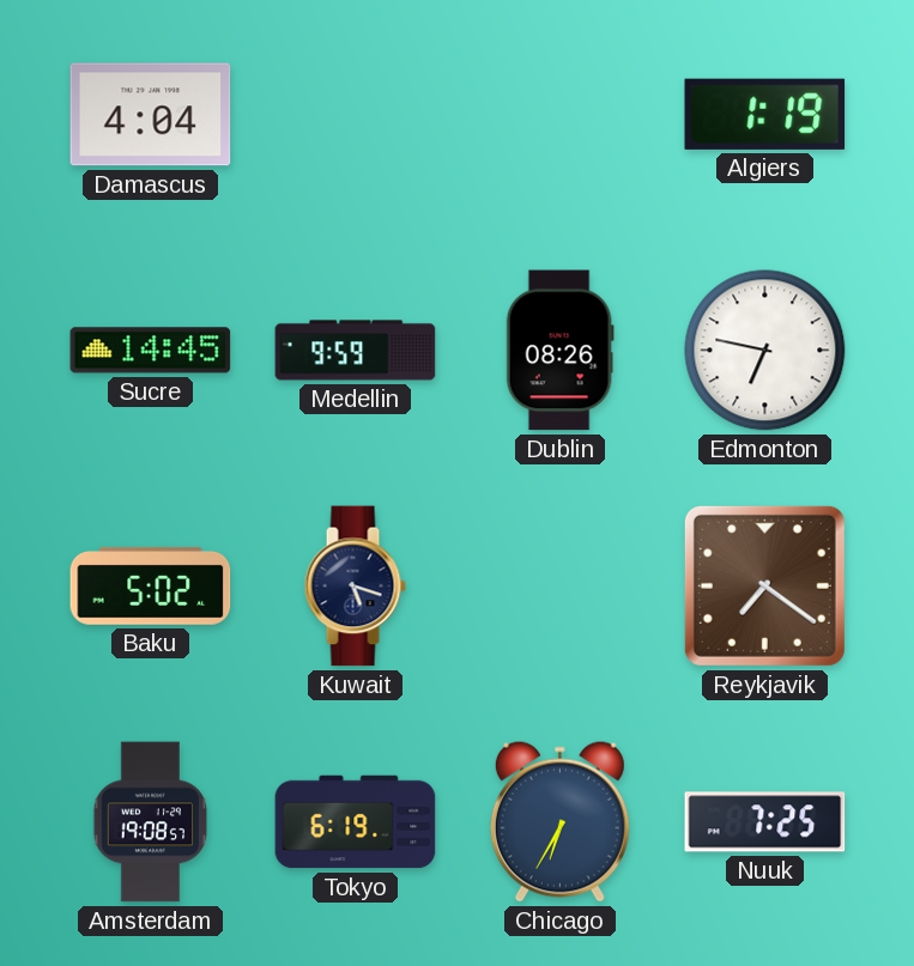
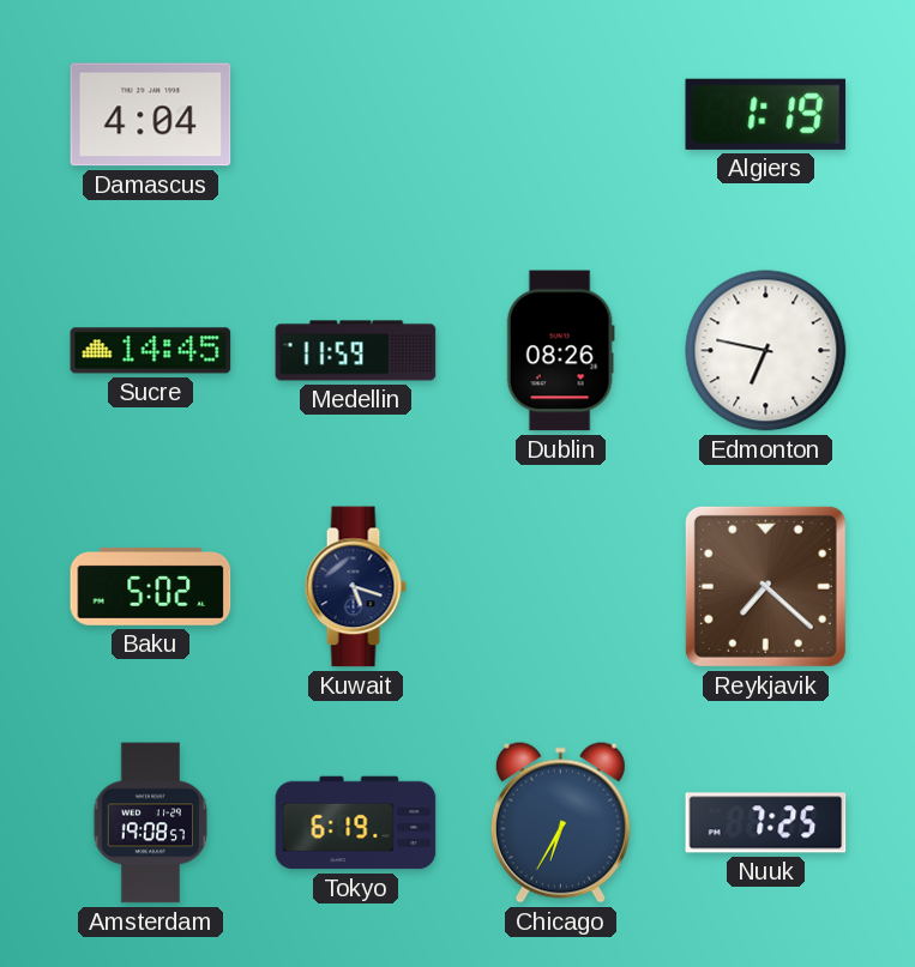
Medellin: 9:59 -> 11:59
Reykjavik: 7:21 -> 7:22
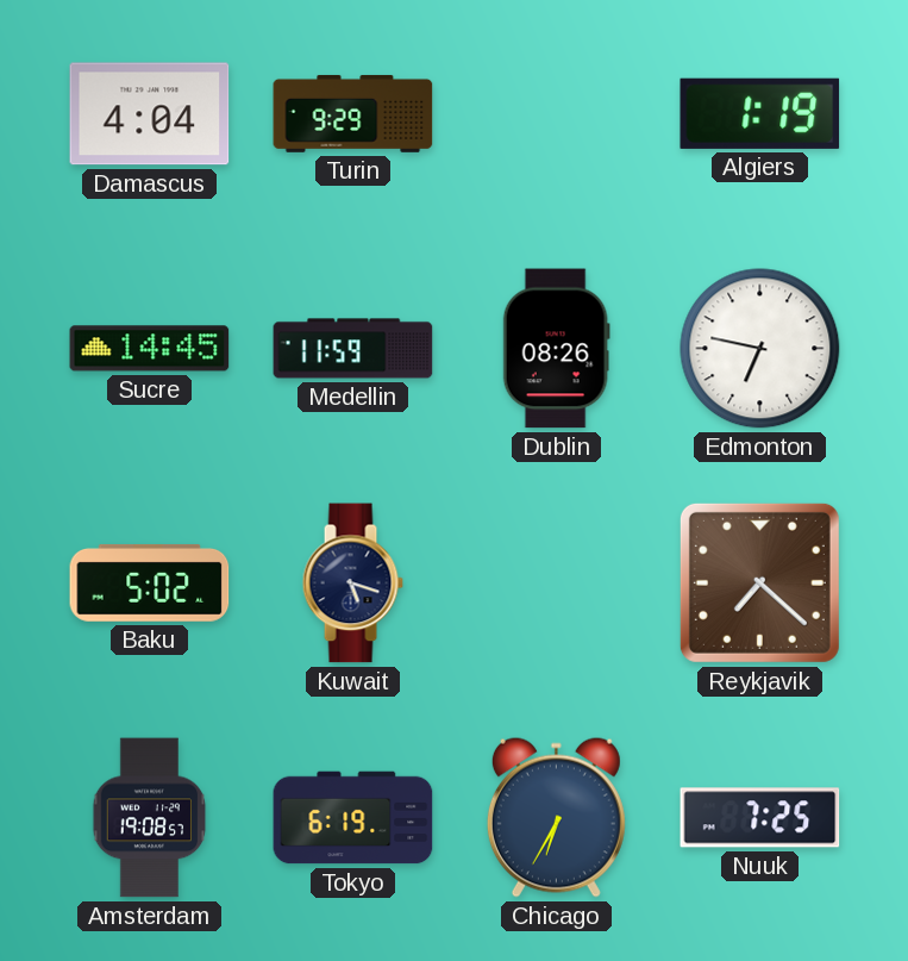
Turin: none -> 9:29
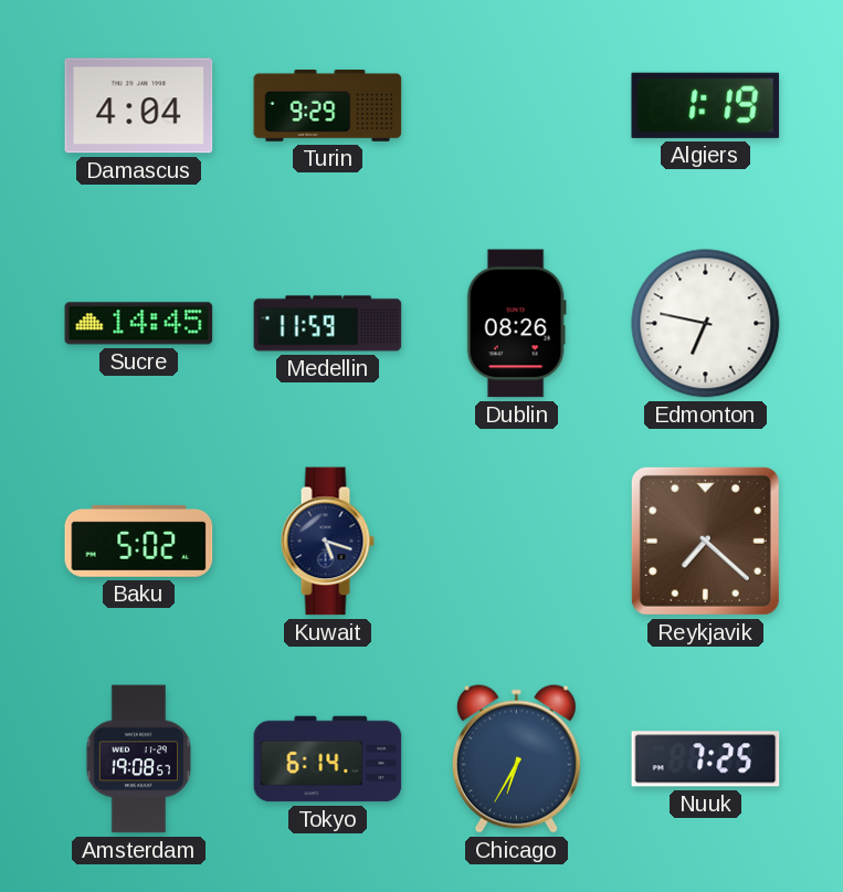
Tokyo: 6:19 -> 6:14
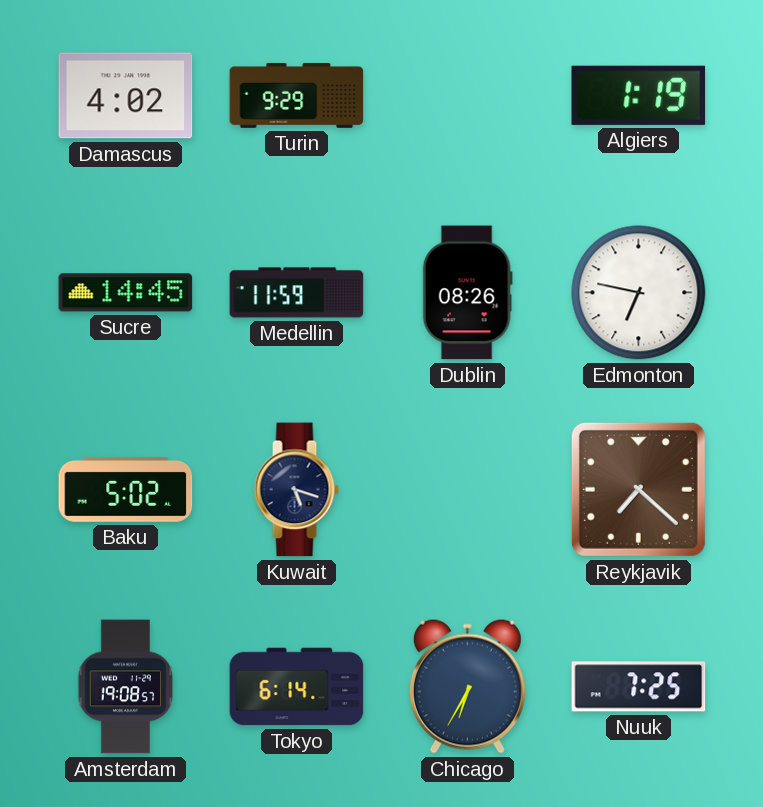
Damascus: 4:04 -> 4:02
